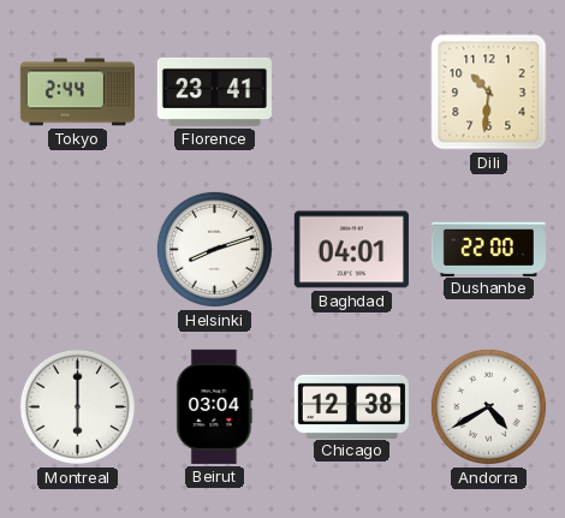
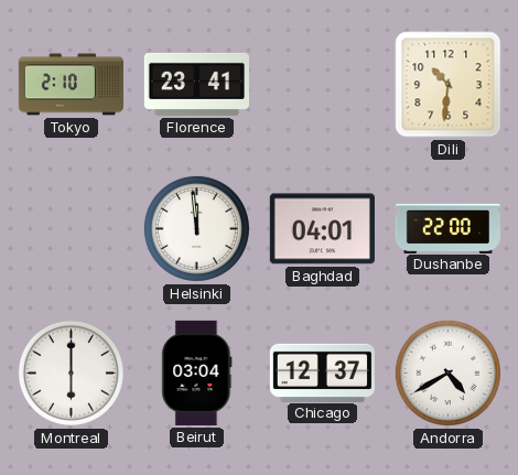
Tokyo: 2:44 -> 2:10
Helsinki: 8:12 -> 11:59
Chicago: 12:38 -> 12:37
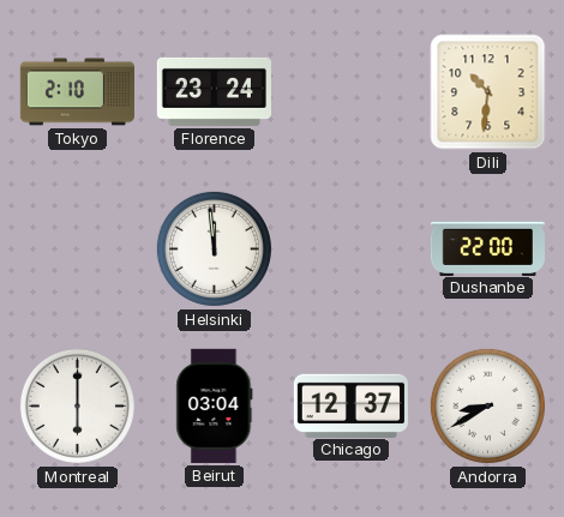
Florence: 23:41 -> 23:24
Baghdad: 04:01 -> none
Andorra: 4:40 -> 8:40
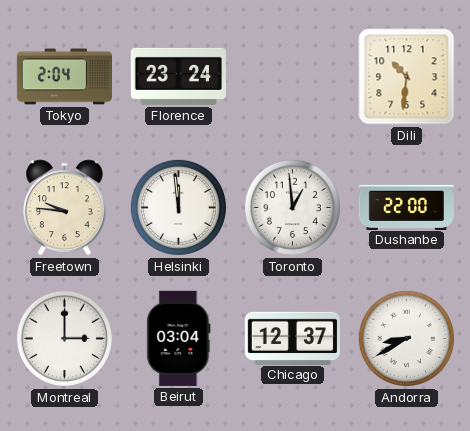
Tokyo: 2:10 -> 2:04
Freetown: none -> 9:46
Toronto: none -> 12:59
Montreal: 6:00 -> 3:00
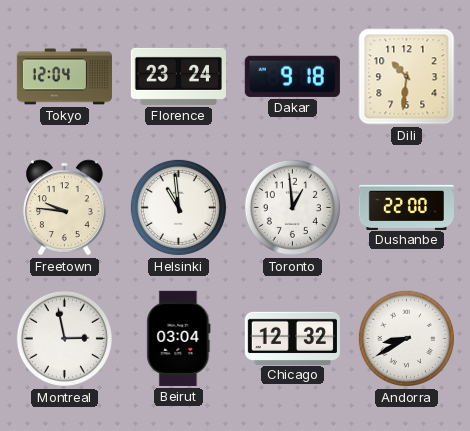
Tokyo: 2:04 -> 12:04
Dakar: none -> 9:18
Helsinki: 11:59 -> 10:59
Montreal: 3:00 -> 2:58
Chicago: 12:37 -> 12:32
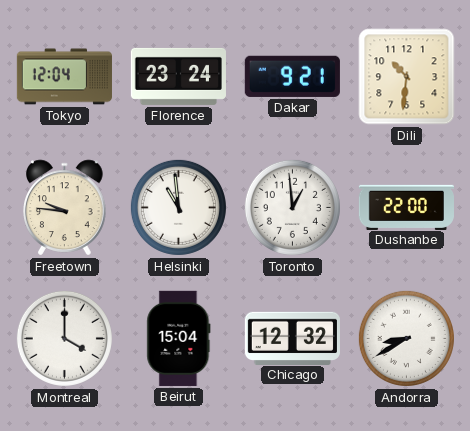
Dakar: 9:18 -> 9:21
Montreal: 2:58 -> 4:00
Beirut: 03:04 -> 15:04
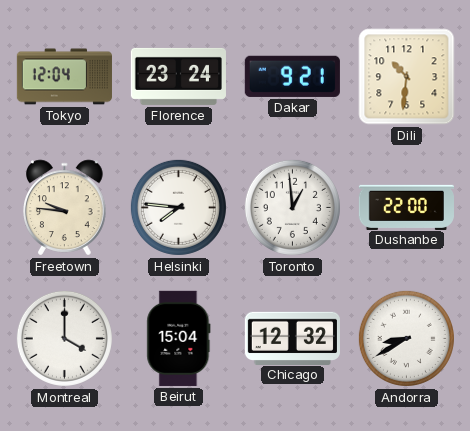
Helsinki: 10:59 -> 7:46
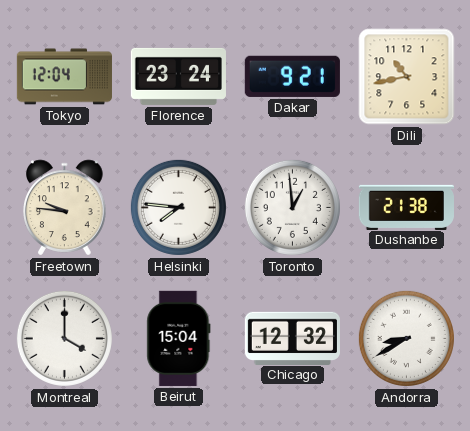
Dili: 10:31 -> 10:43
Dushanbe: 22:00 -> 21:38
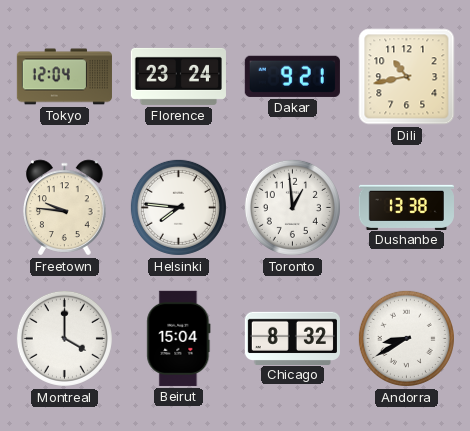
Dushanbe: 21:38 -> 13:38
Chicago: 12:32 -> 8:32
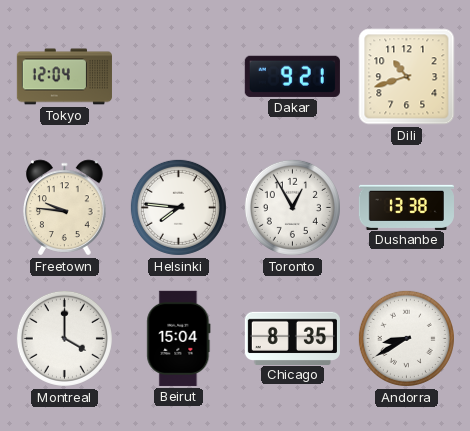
Florence: 23:24 -> none
Dili: 10:43 -> 10:42
Toronto: 12:59 -> 12:55
Chicago: 8:32 -> 8:35
